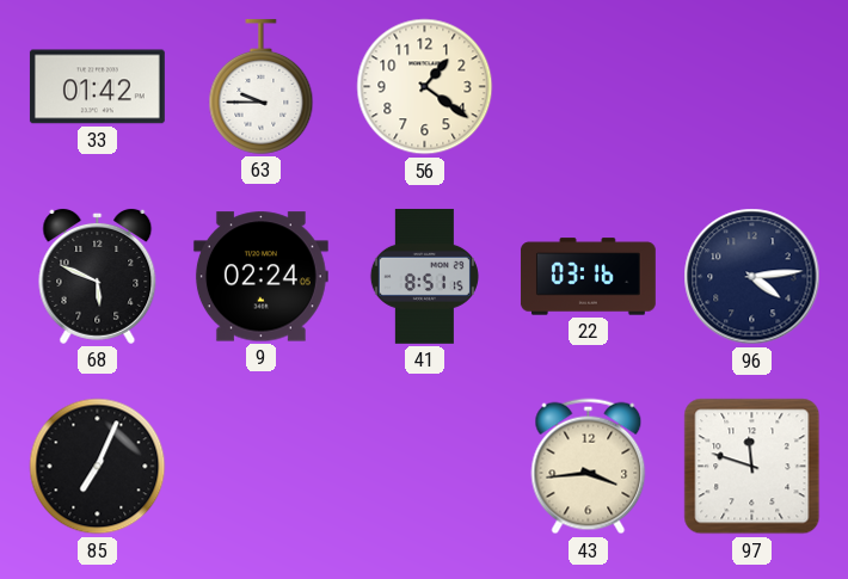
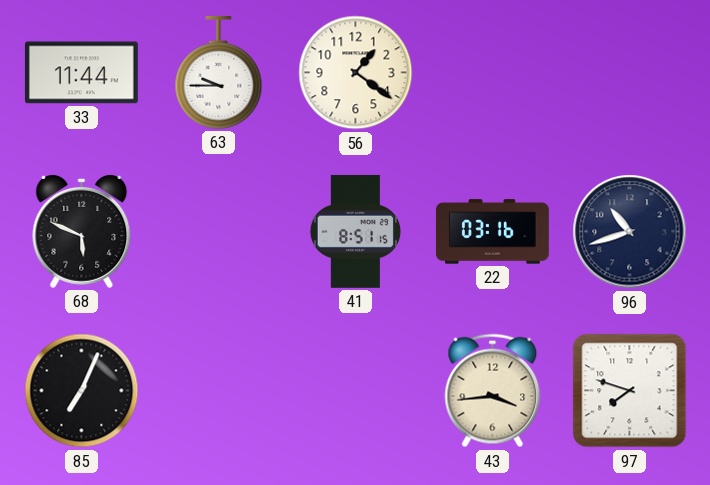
33: 01:42 -> 11:44
9: 02:24 -> none
96: 4:14 -> 10:42
97: 11:48 -> 7:48
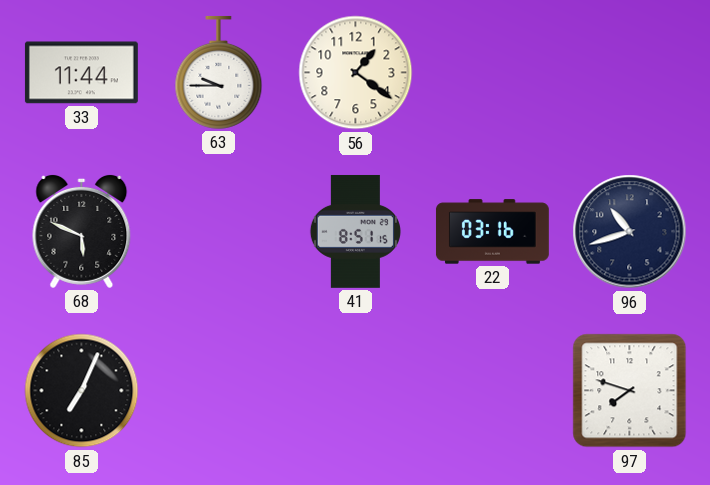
43: 3:44 -> none
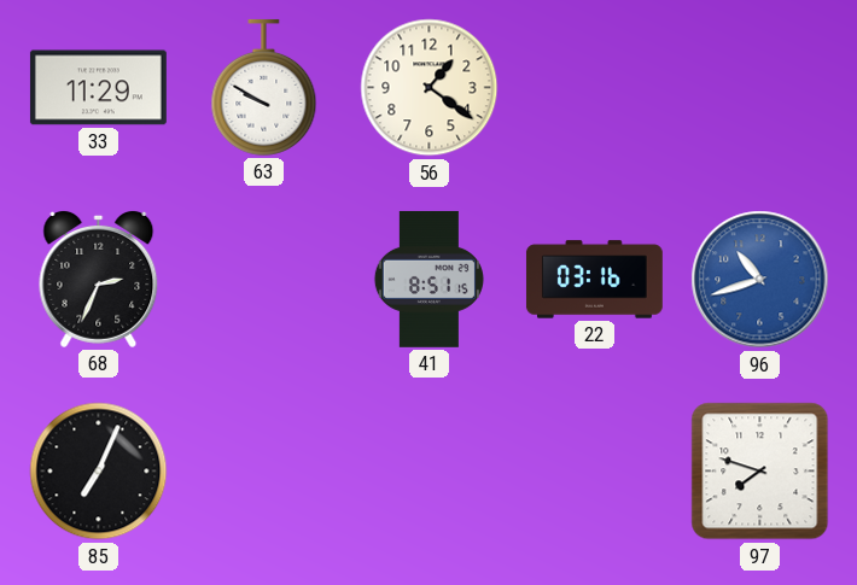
33: 11:44 -> 11:29
63: 9:45 -> 9:50
68: 5:49 -> 2:34
96 dial: navy -> blue
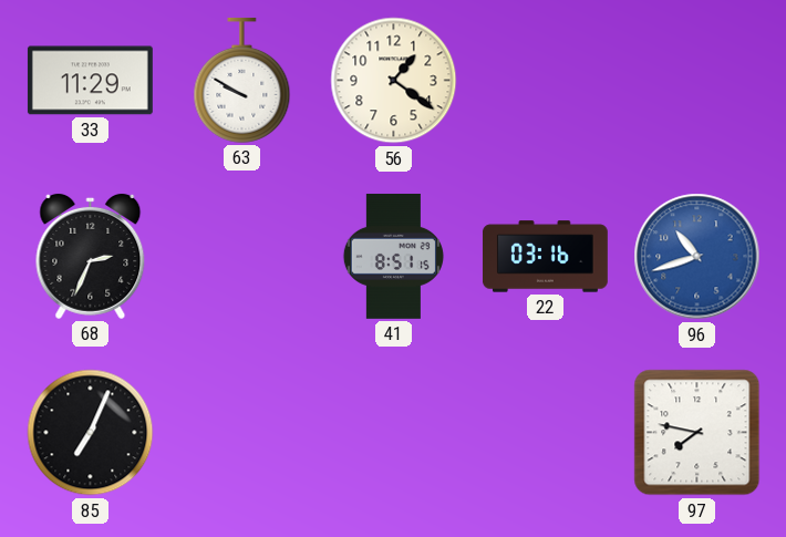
97: 7:48 -> 7:47
